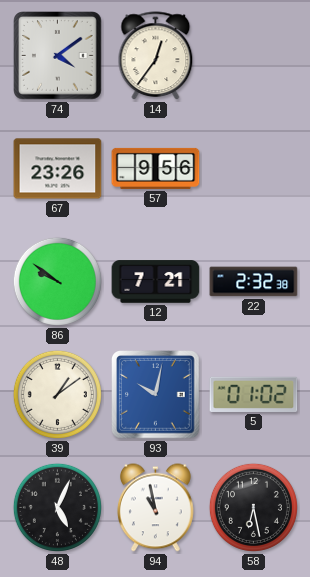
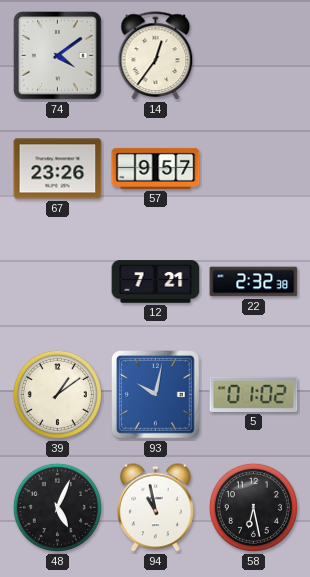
57: 9:56 -> 9:57
86: 9:51 -> none
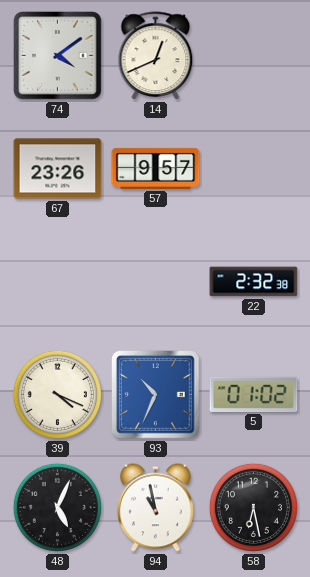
14: 12:36 -> 12:41
12: 7:21 -> none
39: 1:09 -> 4:19
93: 10:02 -> 10:34
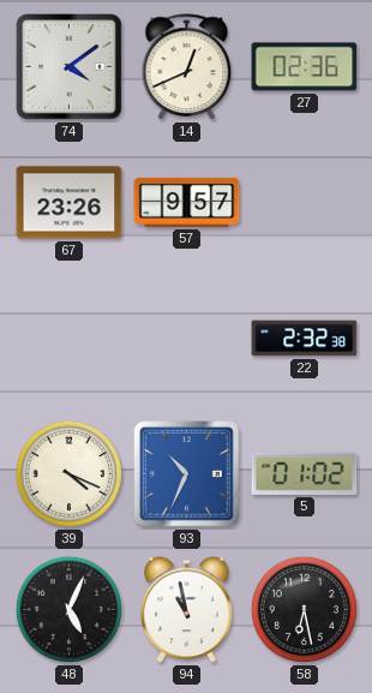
27: none -> 02:36
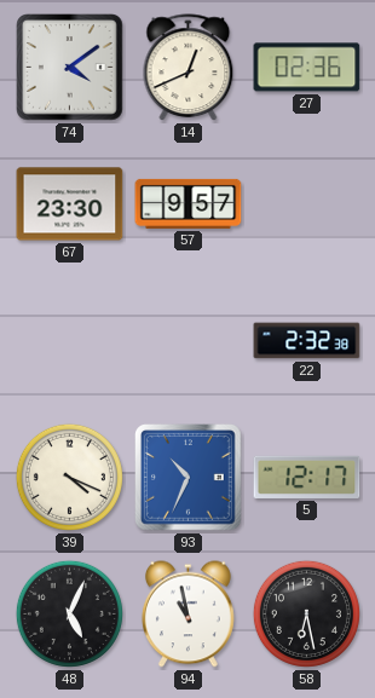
67: 23:26 -> 23:30
5: 01:02 -> 12:17
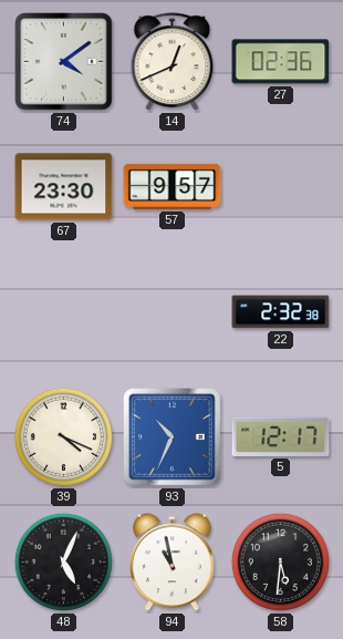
58: 6:28 -> 5:31
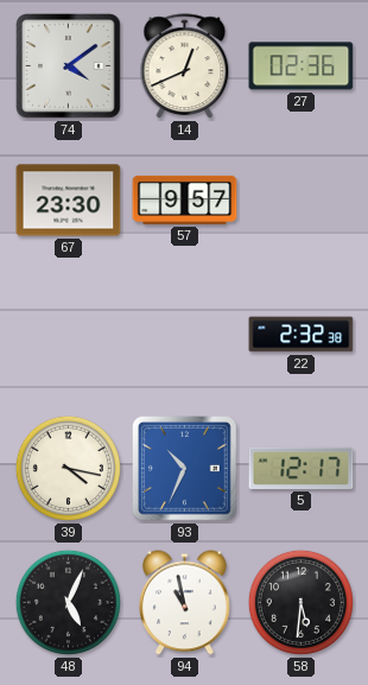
39: 4:19 -> 4:17
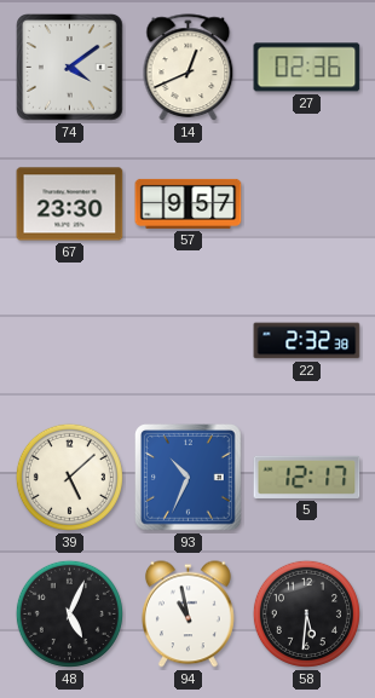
39: 4:17 -> 5:08
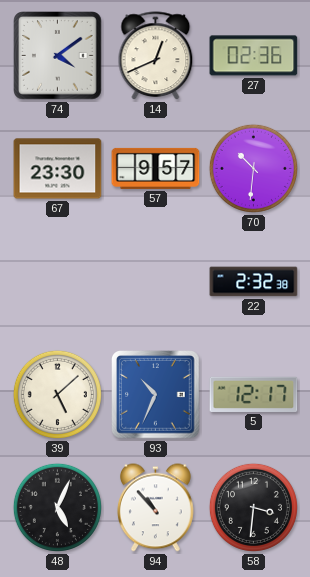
70: none -> 10:31
94: 10:58 -> 10:53
58: 5:31 -> 3:31
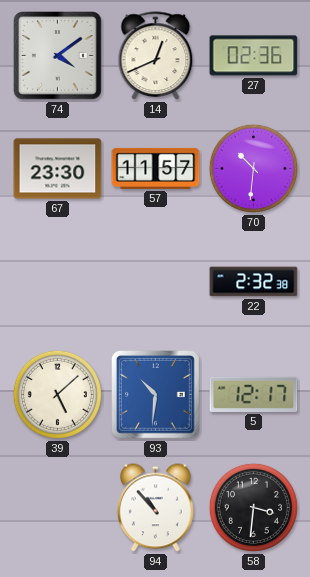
57: 9:57 -> 11:57
93: 10:34 -> 10:31
48: 5:04 -> none
